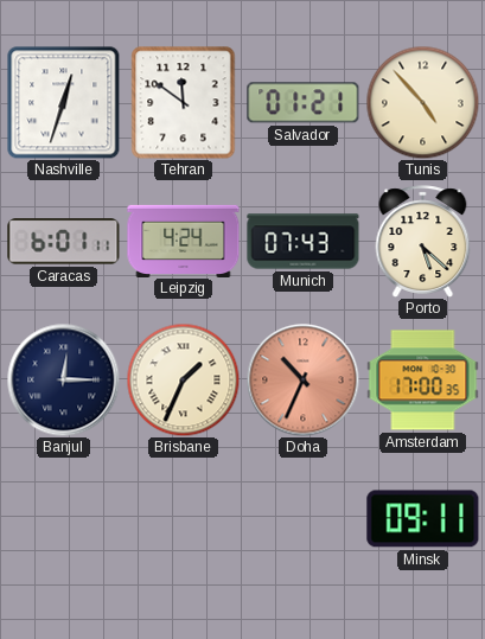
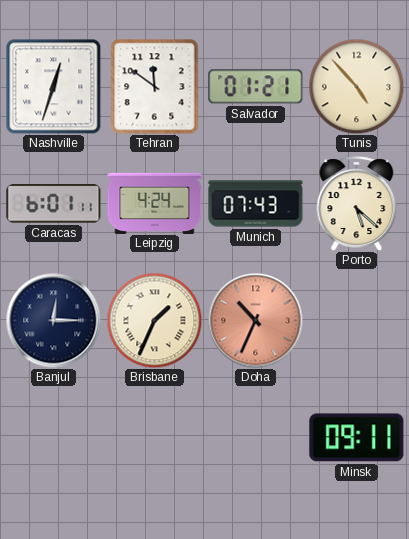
Amsterdam: 17:00 -> none
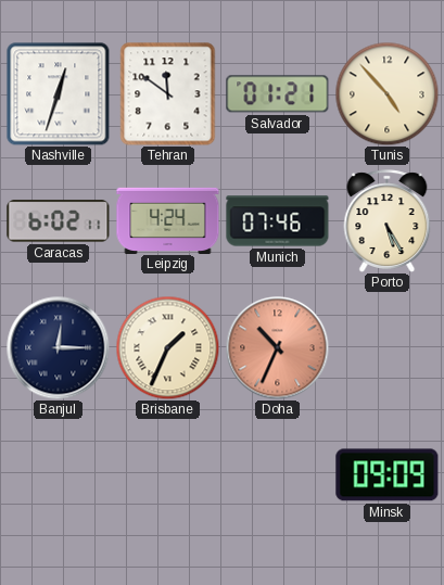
Caracas: 6:01 -> 6:02
Munich: 07:43 -> 07:46
Porto: 5:22 -> 5:25
Minsk: 09:11 -> 09:09
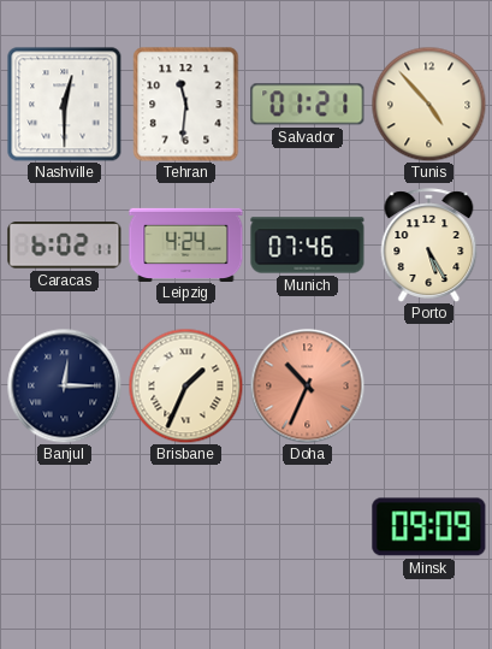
Nashville: 12:33 -> 12:30
Tehran: 11:51 -> 11:31
